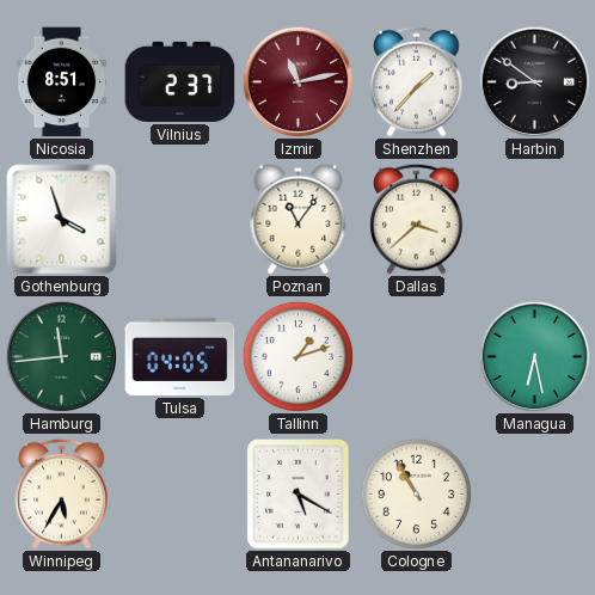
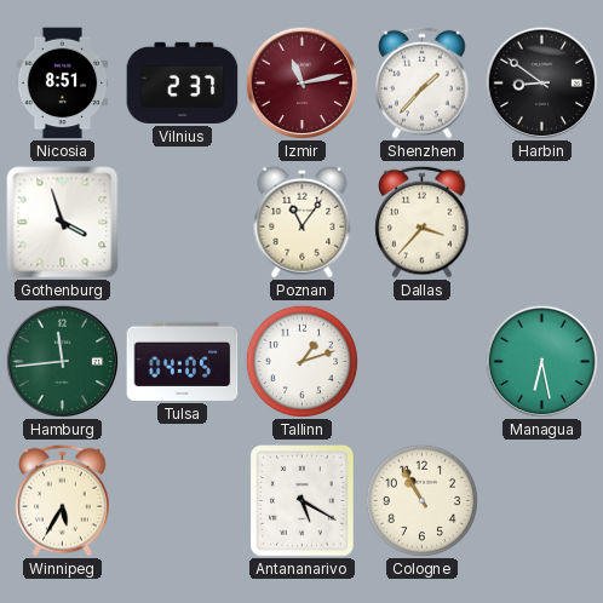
Dallas: 3:38 -> 3:37
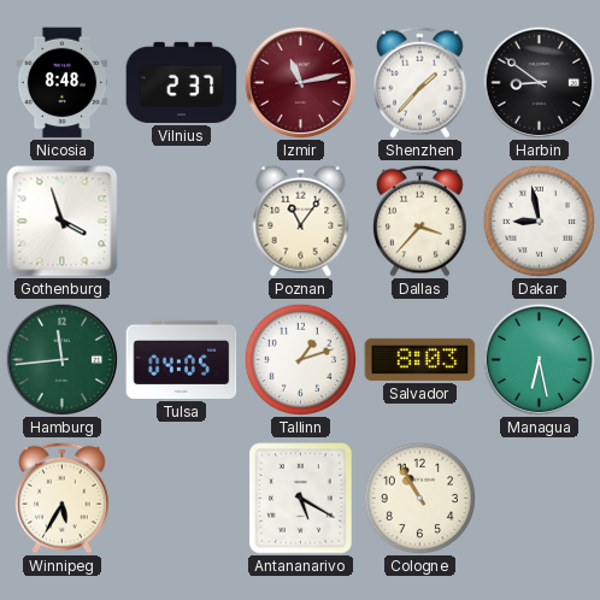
Nicosia: 8:51 -> 8:48
Dakar: none -> 8:58
Salvador: none -> 8:03
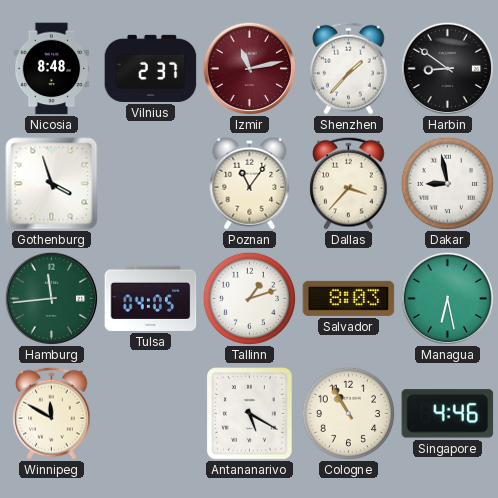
Winnipeg: 5:35 -> 11:50
Singapore: none -> 4:46
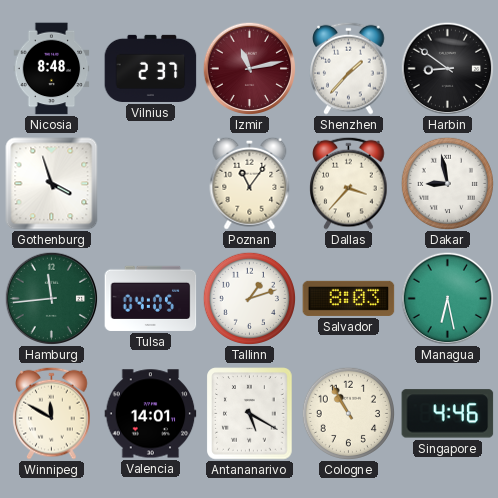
Valencia: none -> 14:01
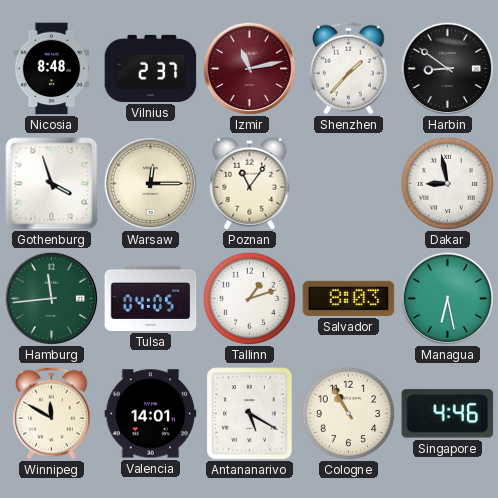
Warsaw: none -> 12:15
Dallas: 3:37 -> none
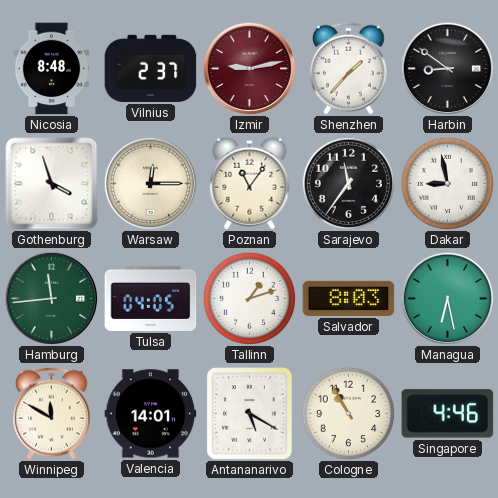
Izmir: 11:13 -> 9:13
Sarajevo: none -> 11:36
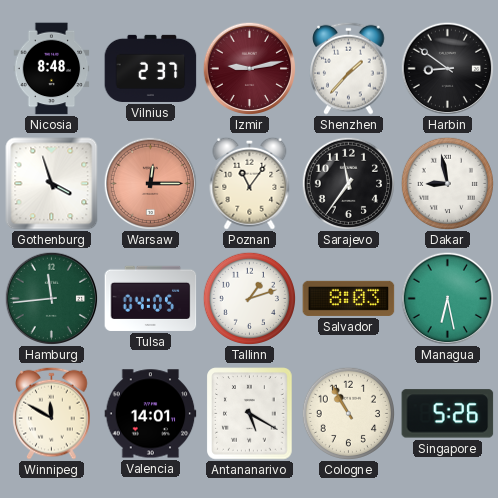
Warsaw dial: cream -> salmon
Singapore: 4:46 -> 5:26
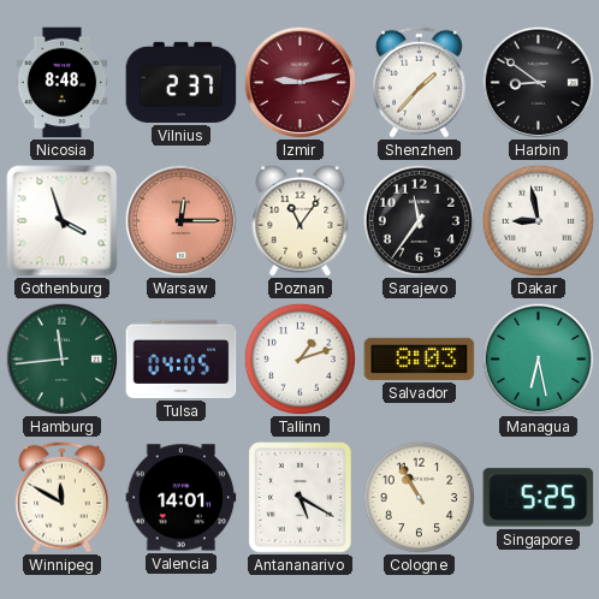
Singapore: 5:26 -> 5:25
